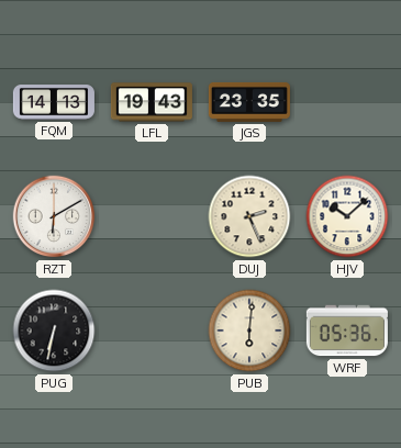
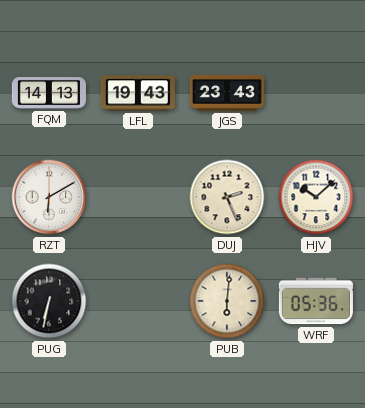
JGS: 23:35 -> 23:43
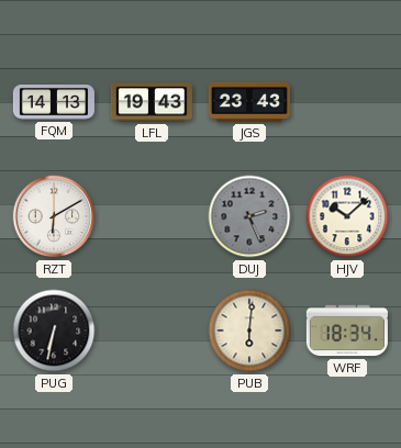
DUJ dial: cream -> grey
WRF: 05:36 -> 18:34
